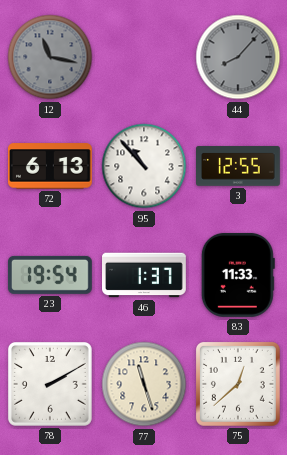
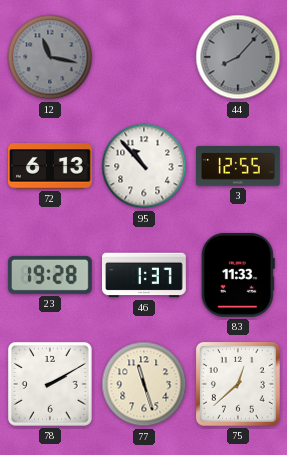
23: 19:54 -> 19:28
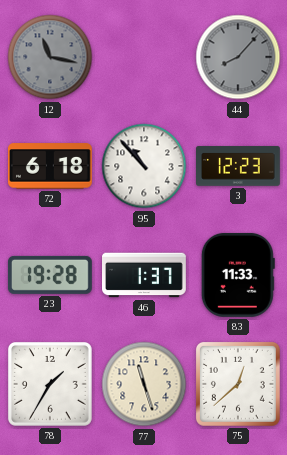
72: 6:13 -> 6:18
3: 12:55 -> 12:23
78: 2:10 -> 1:35
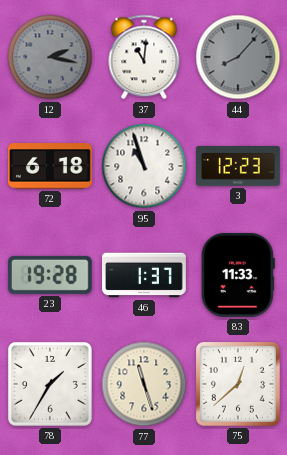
12: 11:17 -> 2:17
37: none -> 11:01
95: 10:53 -> 10:57
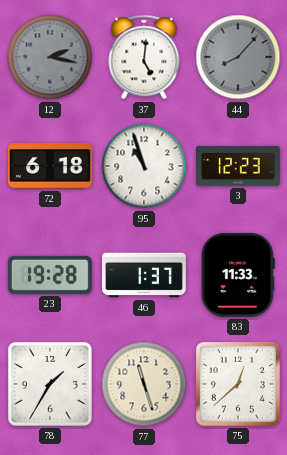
37: 11:01 -> 5:01
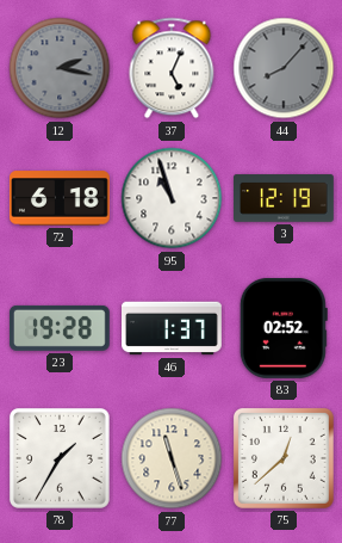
37: 5:01 -> 5:04
3: 12:23 -> 12:19
83: 11:33 -> 02:52
